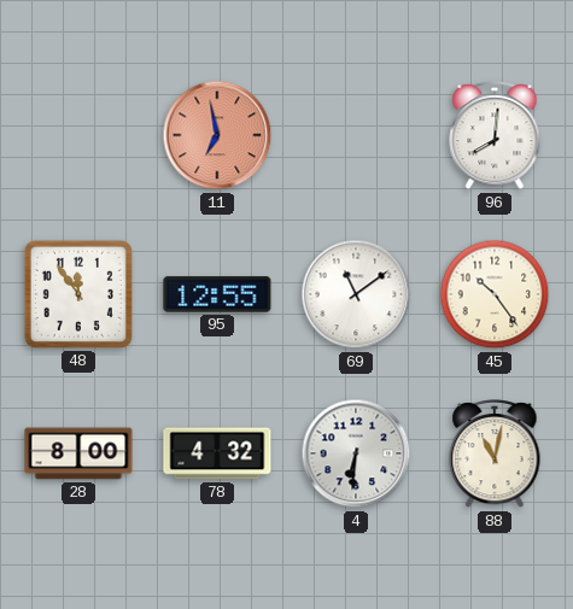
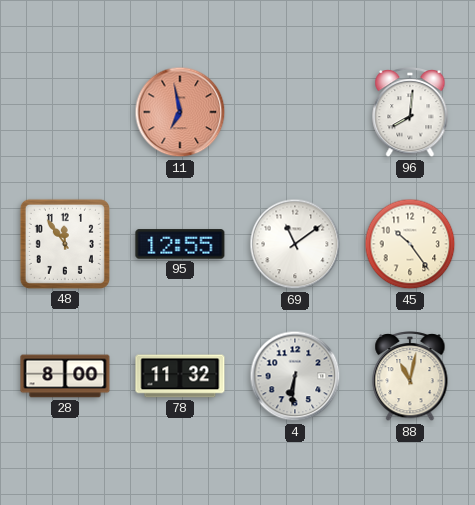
78: 4:32 -> 11:32
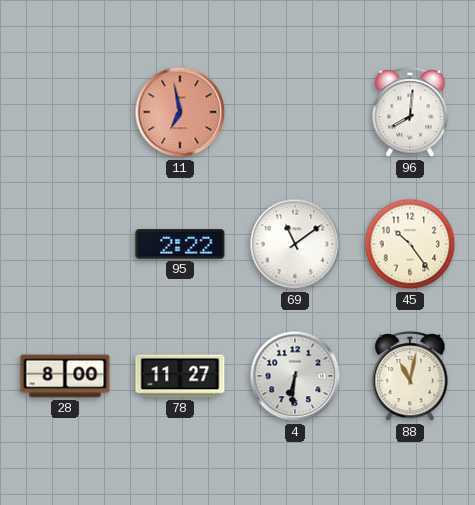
48: 11:54 -> none
95: 12:55 -> 2:22
78: 11:32 -> 11:27
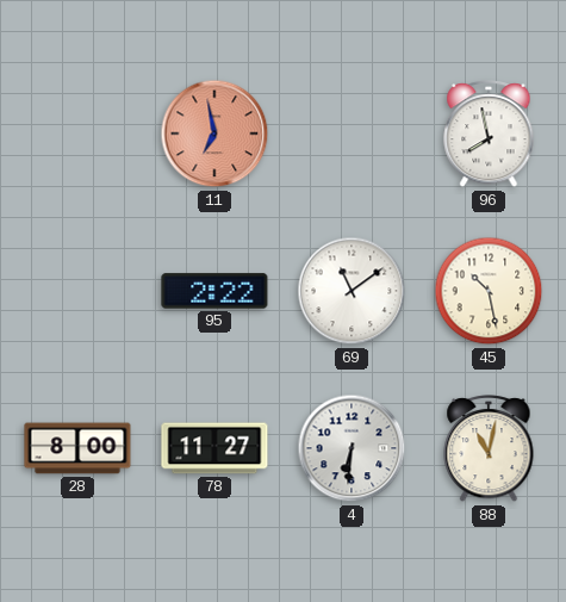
96: 8:01 -> 7:58
45: 10:24 -> 10:28
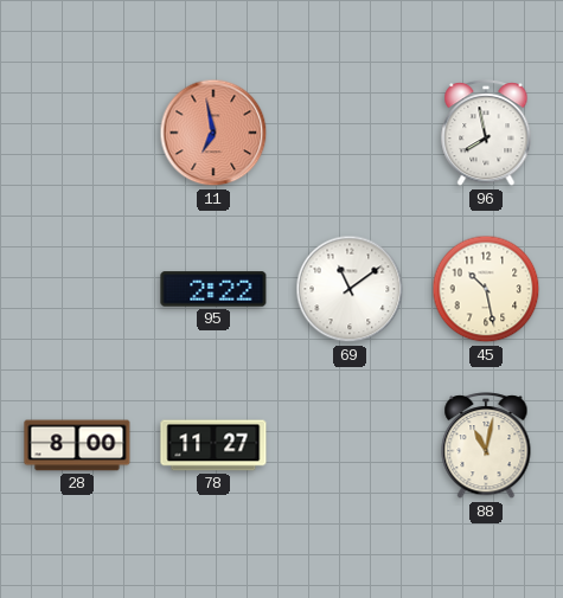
4: 6:31 -> none
